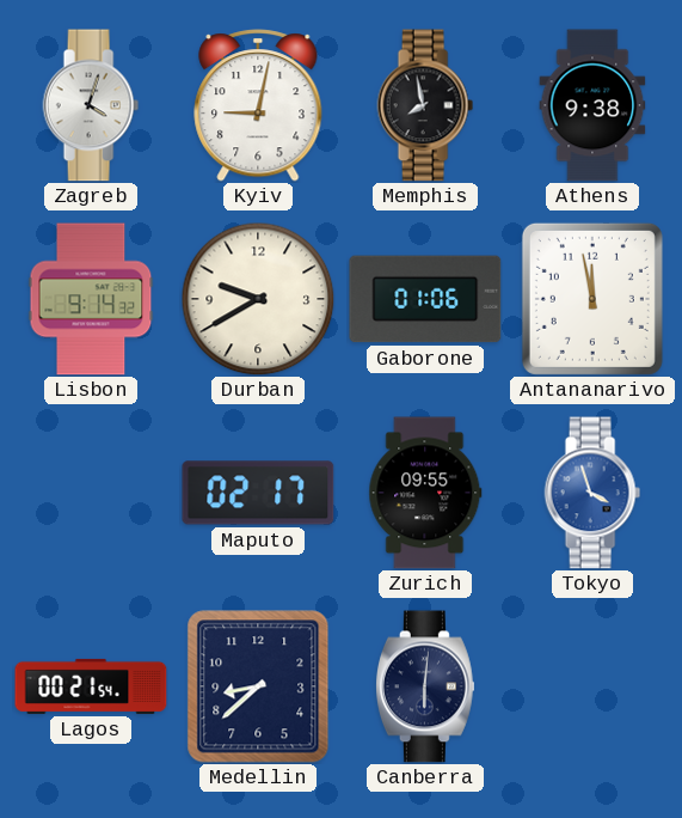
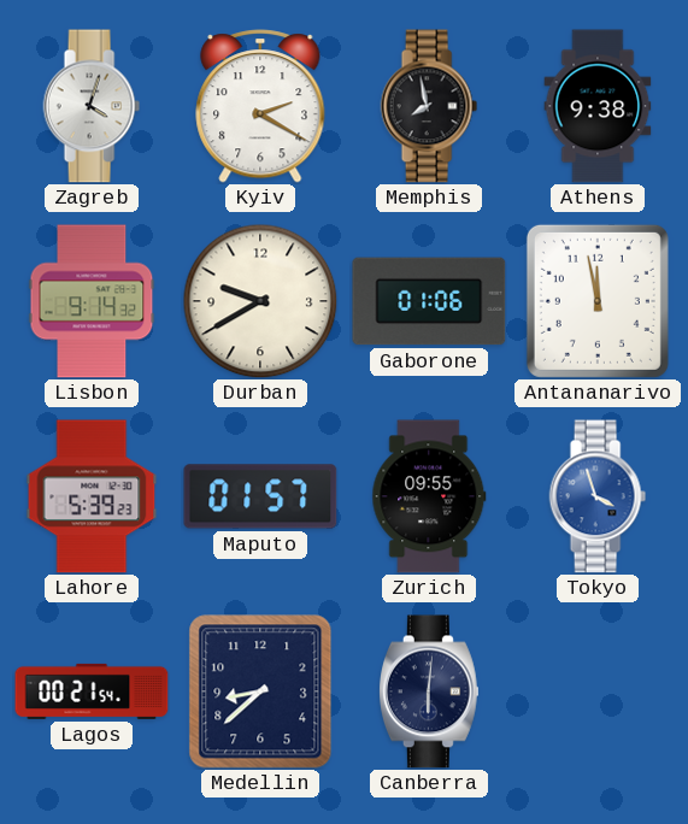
Kyiv: 9:02 -> 2:20
Lahore: none -> 5:39
Maputo: 02:17 -> 01:57
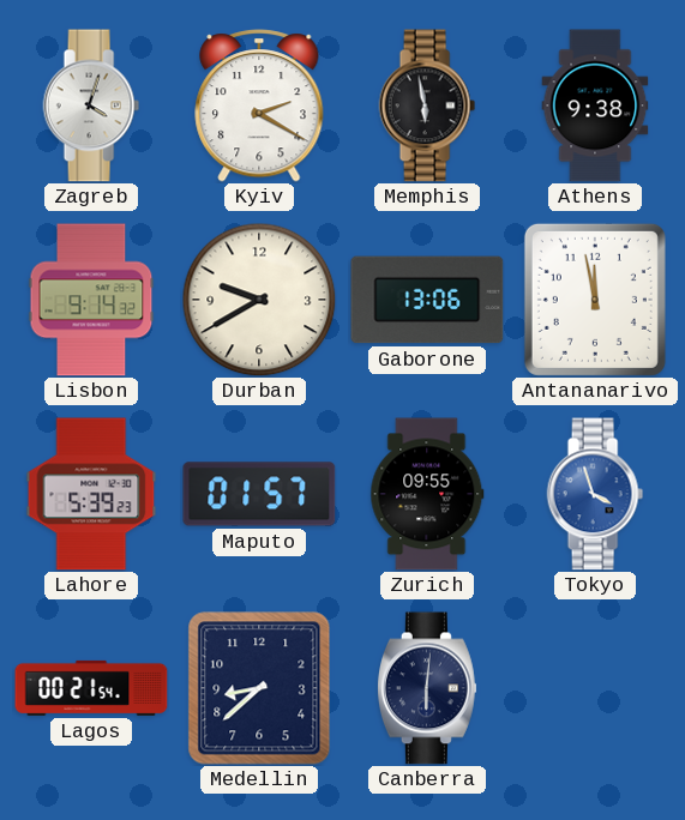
Memphis: 7:58 -> 5:58
Gaborone: 01:06 -> 13:06
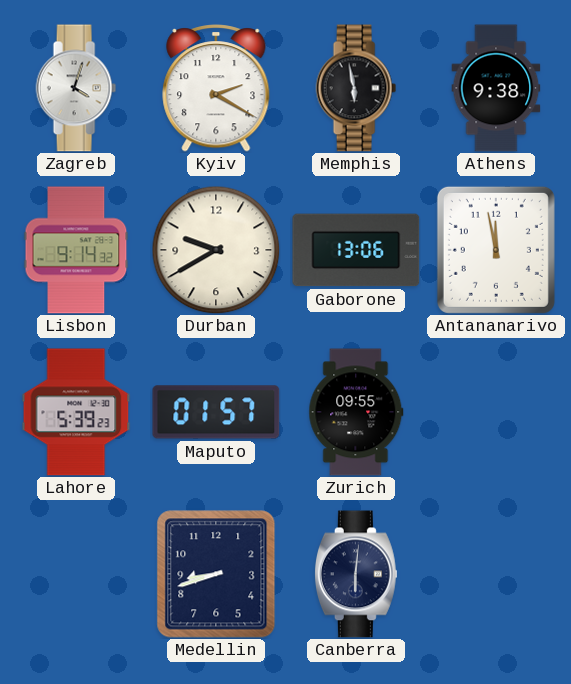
Tokyo: 3:57 -> none
Lagos: 00:21 -> none
Medellin: 8:38 -> 8:42
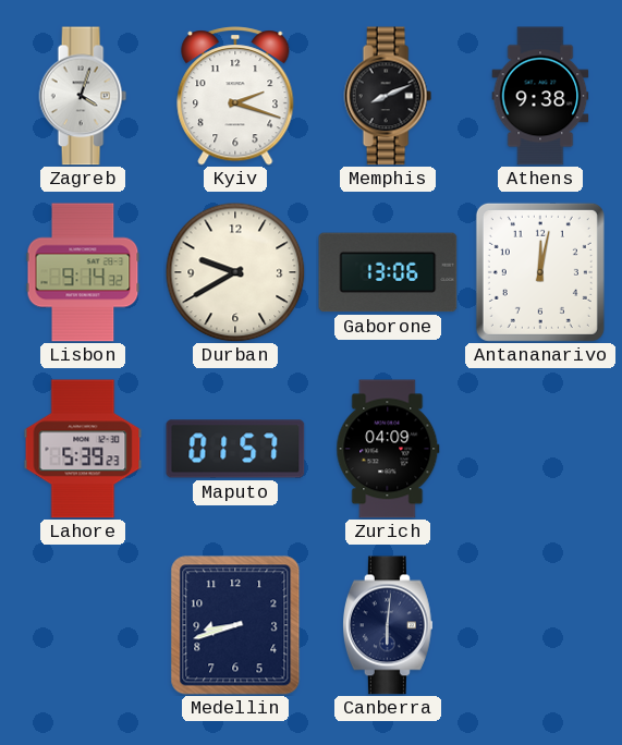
Kyiv: 2:20 -> 2:18
Memphis: 5:58 -> 8:11
Antananarivo: 11:58 -> 12:02
Zurich: 09:55 -> 04:09
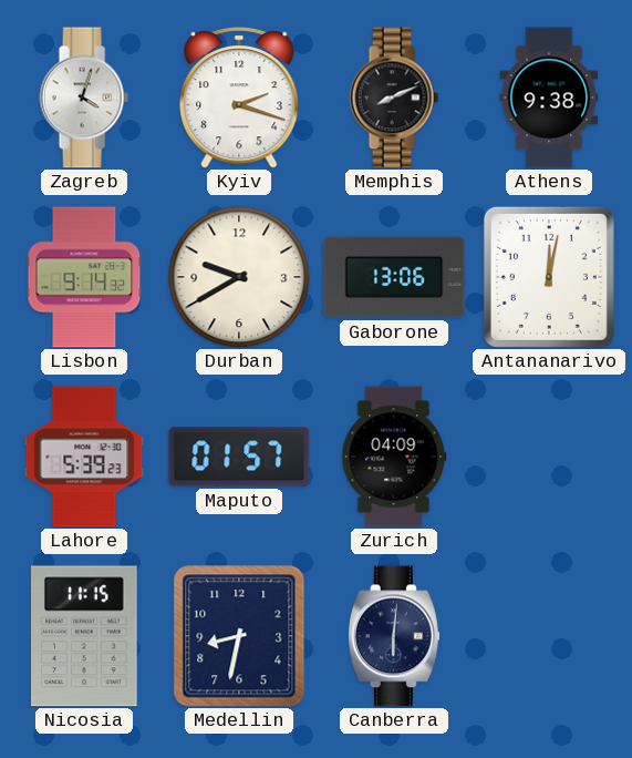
Nicosia: none -> 11:15
Medellin: 8:42 -> 8:32
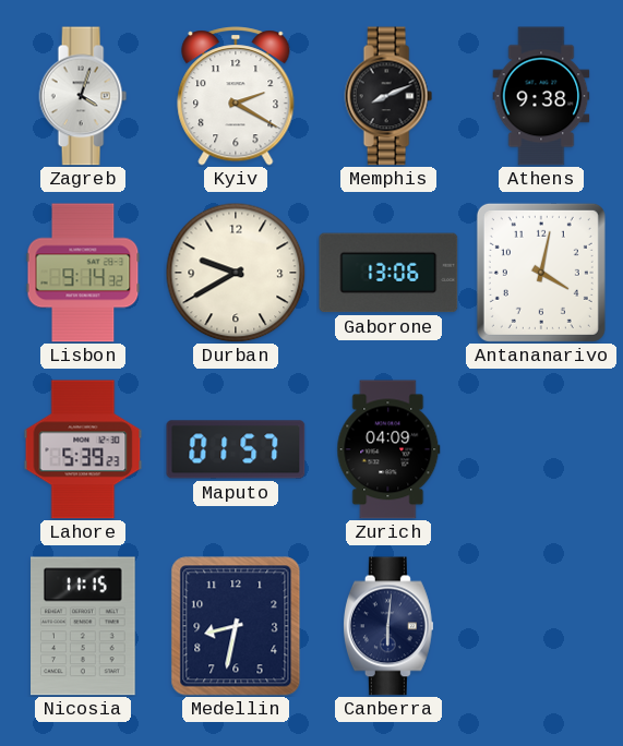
Kyiv: 2:18 -> 2:20
Antananarivo: 12:02 -> 4:02
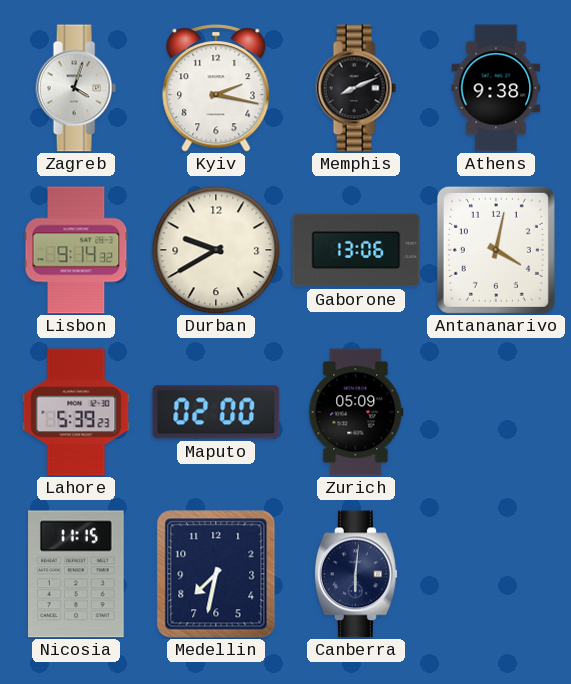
Kyiv: 2:20 -> 2:17
Maputo: 01:57 -> 02:00
Zurich: 04:09 -> 05:09
Medellin: 8:32 -> 7:32
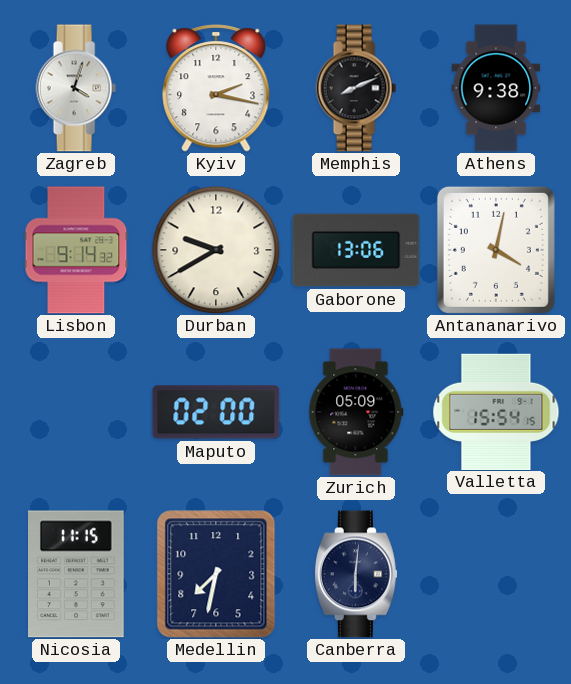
Lahore: 5:39 -> none
Valletta: none -> 15:54
